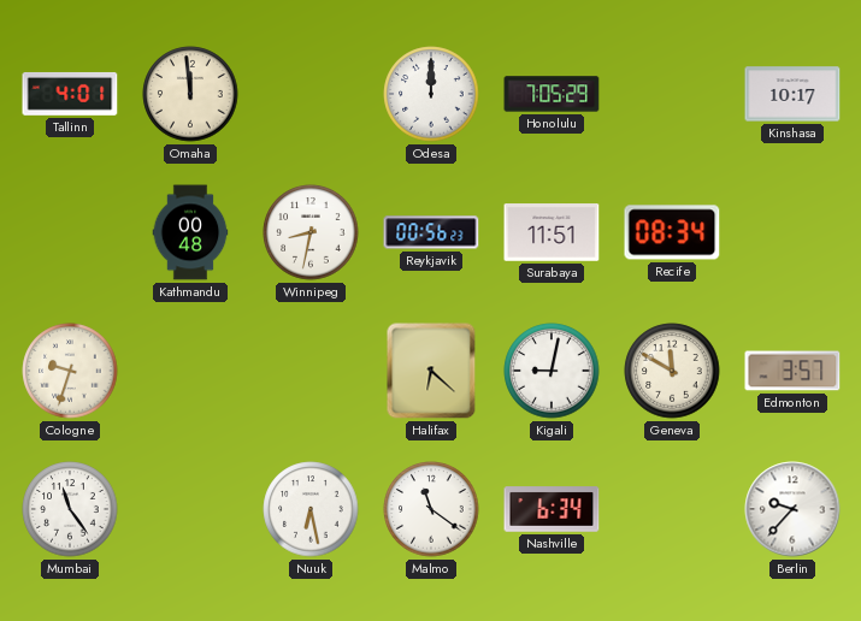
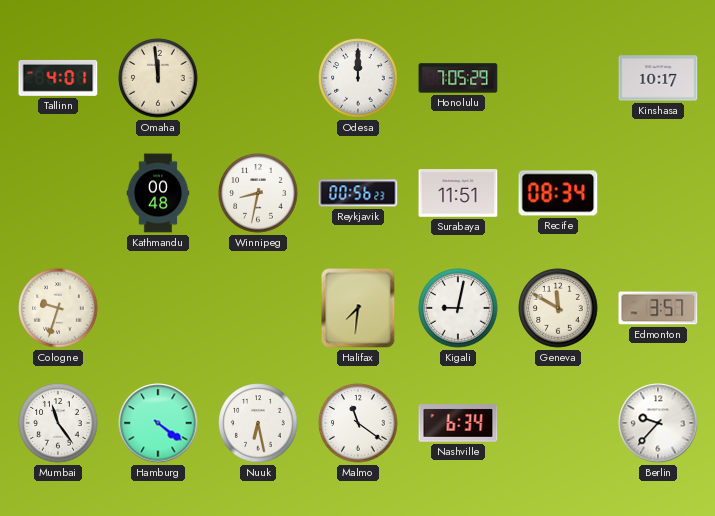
Halifax: 6:22 -> 7:31
Hamburg: none -> 4:21
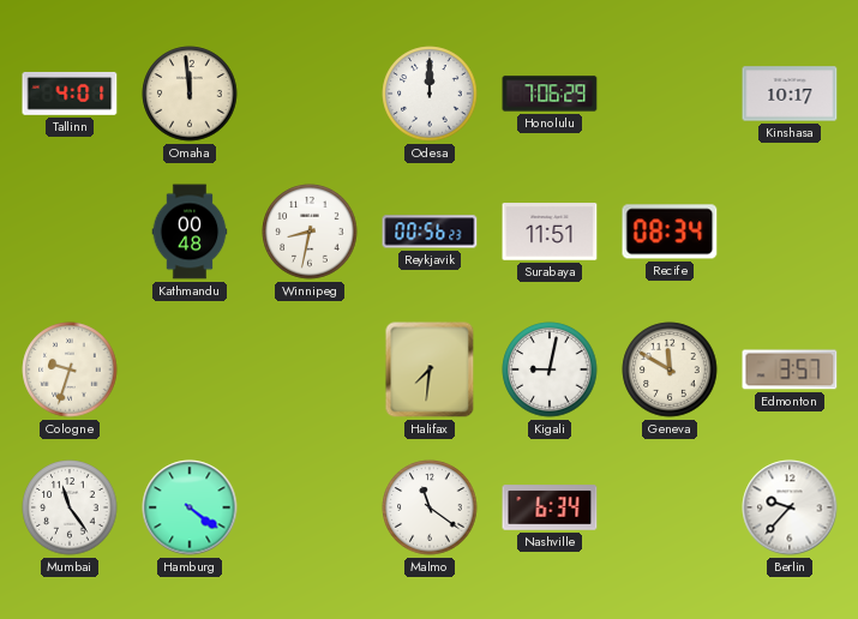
Honolulu: 7:05 -> 7:06
Nuuk: 6:28 -> none
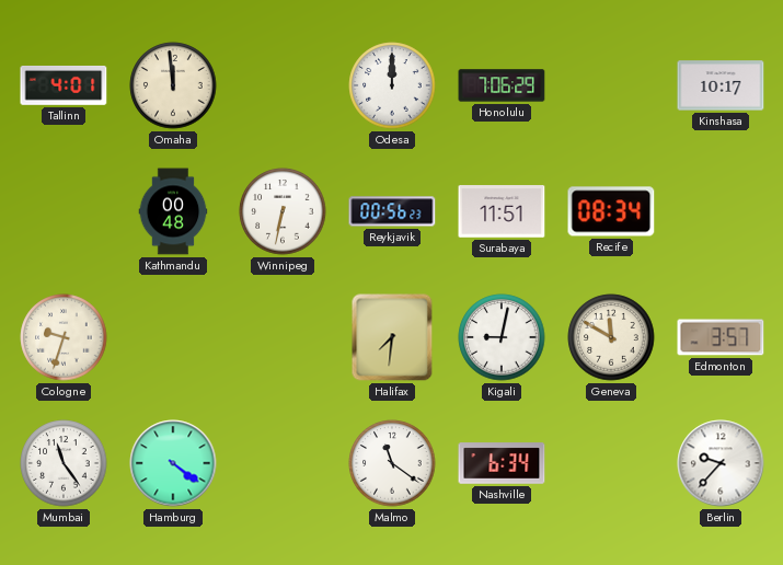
Winnipeg: 8:32 -> 6:32
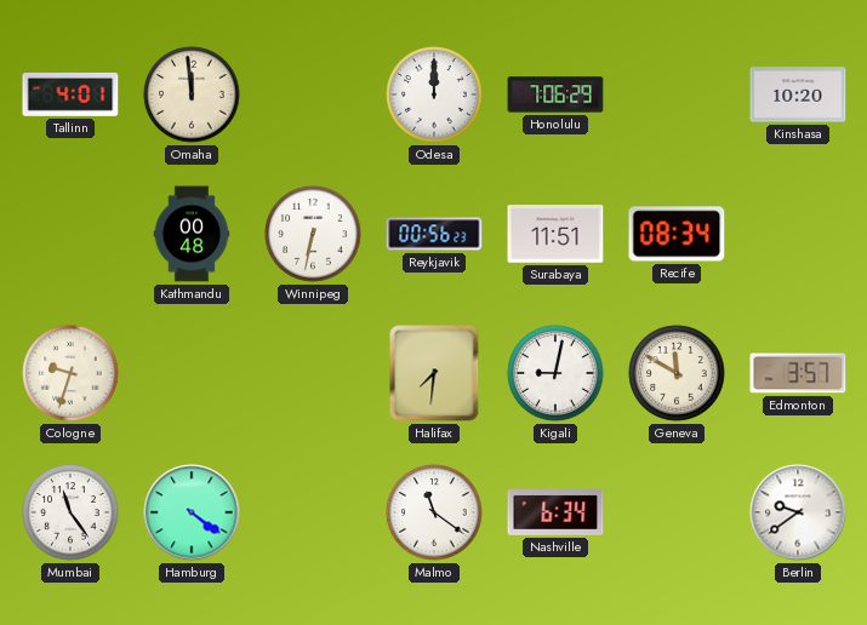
Kinshasa: 10:17 -> 10:20
Berlin: 9:37 -> 9:39
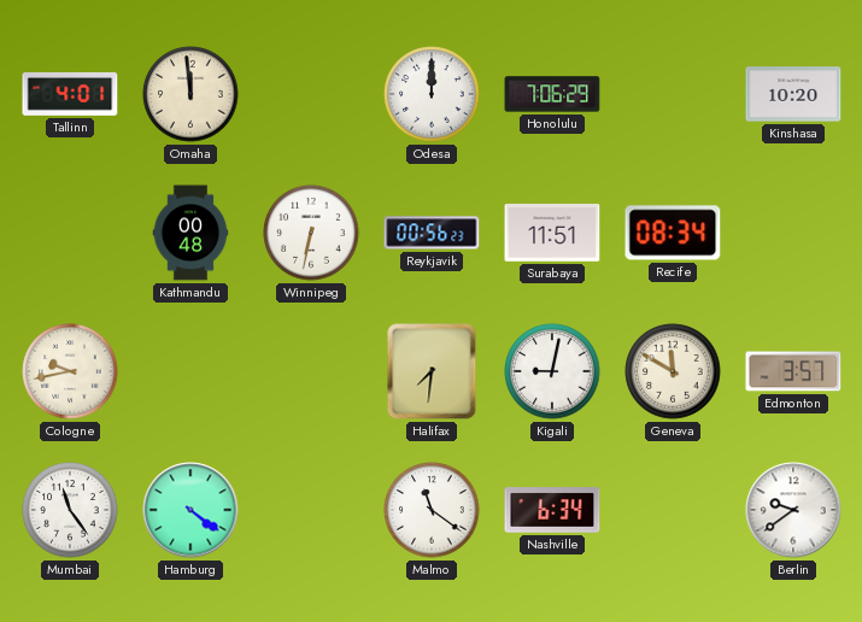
Cologne: 9:33 -> 9:43
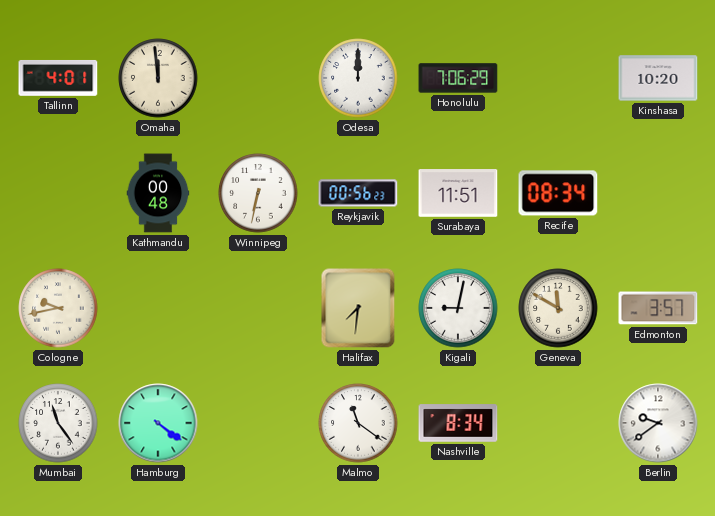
Nashville: 6:34 -> 8:34
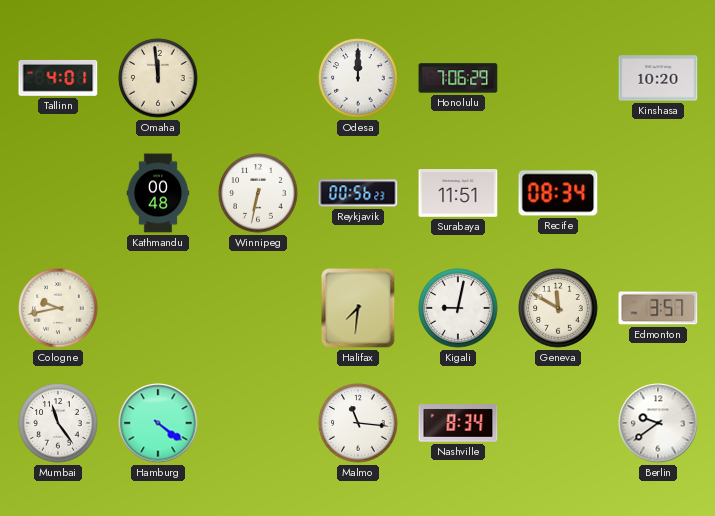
Malmo: 11:21 -> 11:16
